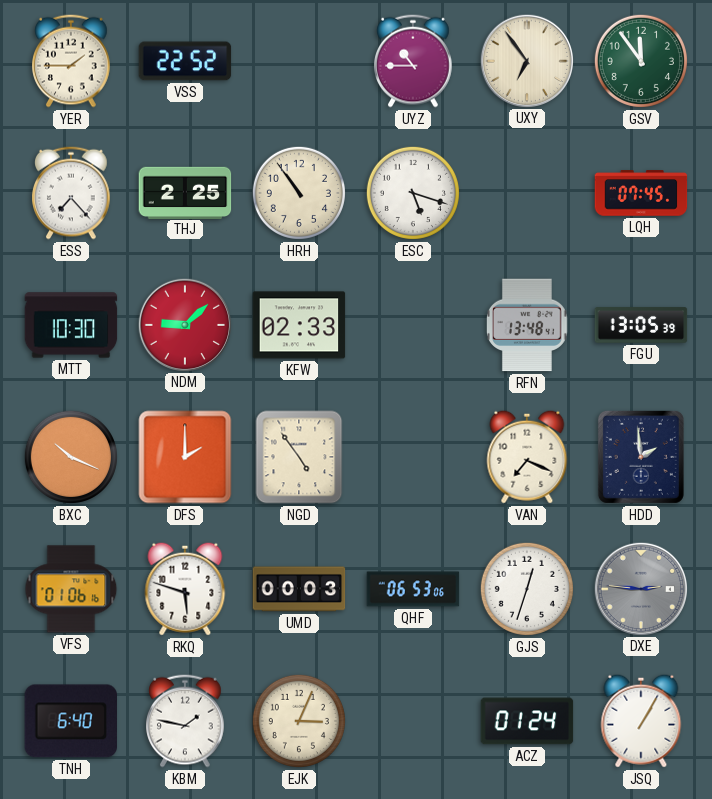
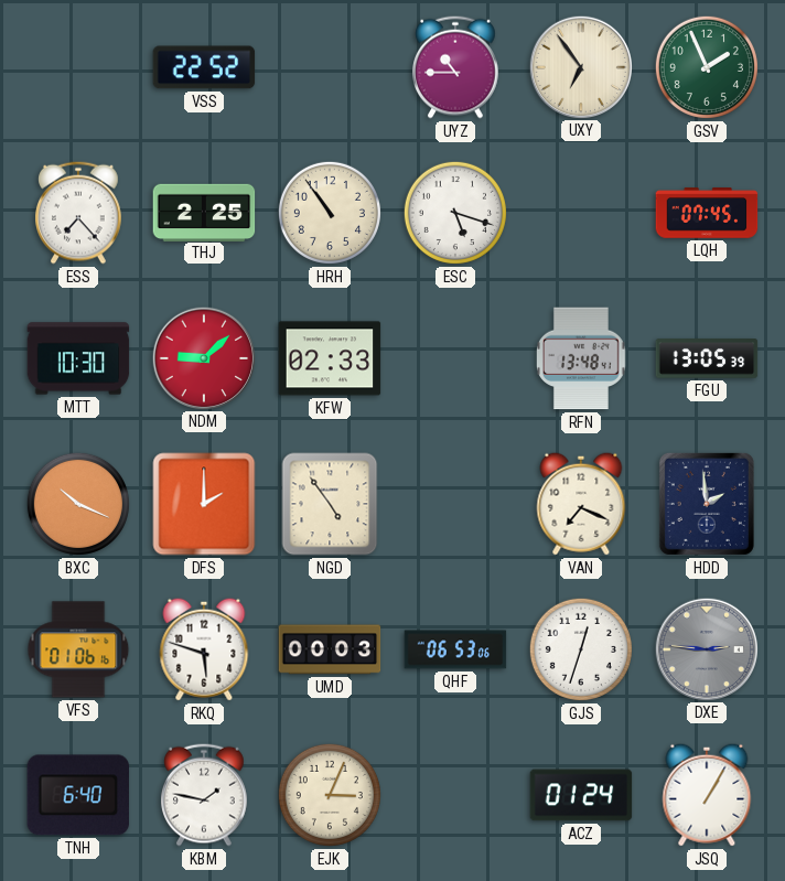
YER: 1:45 -> none
GSV: 11:54 -> 1:56
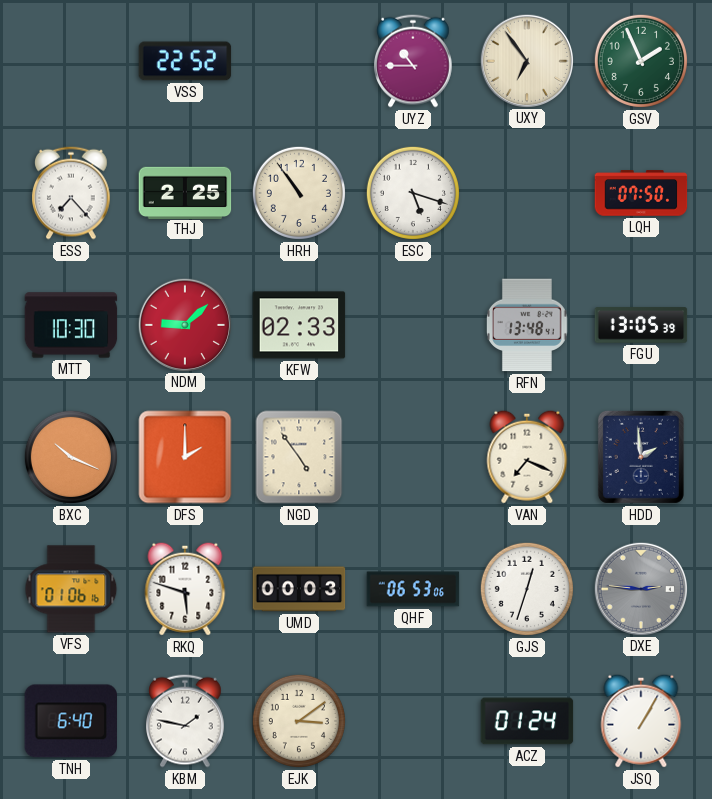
LQH: 07:45 -> 07:50
EJK: 3:04 -> 3:09
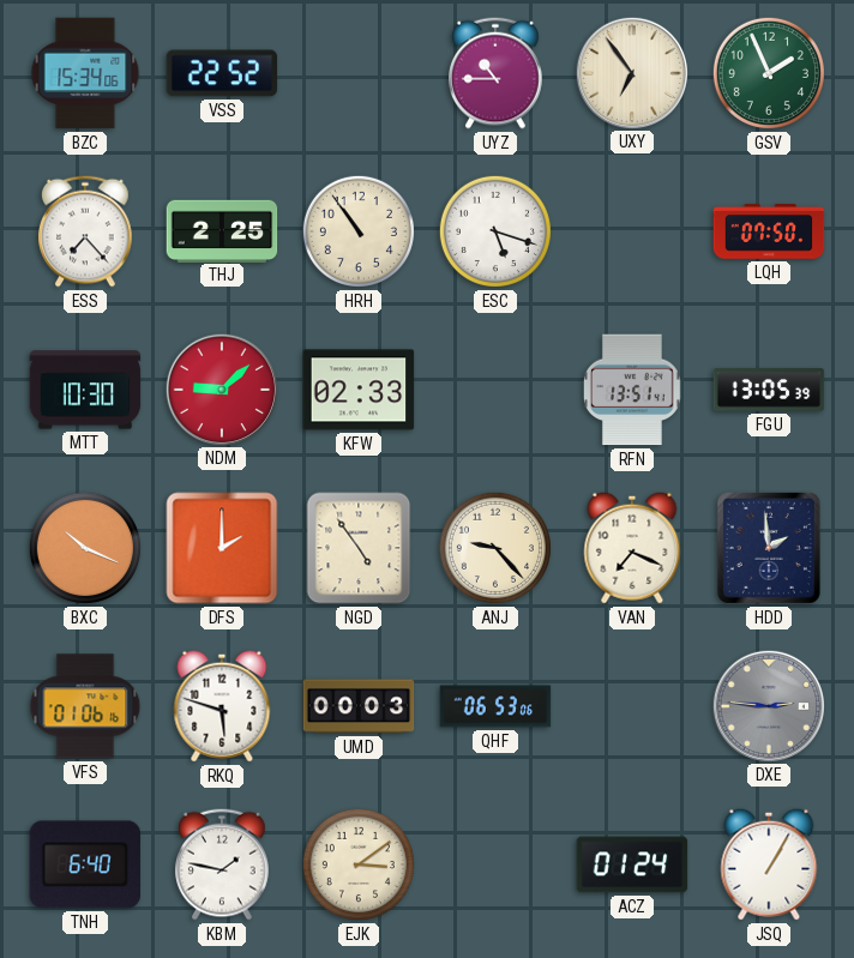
BZC: none -> 15:34
RFN: 13:48 -> 13:51
ANJ: none -> 9:23
GJS: 12:33 -> none
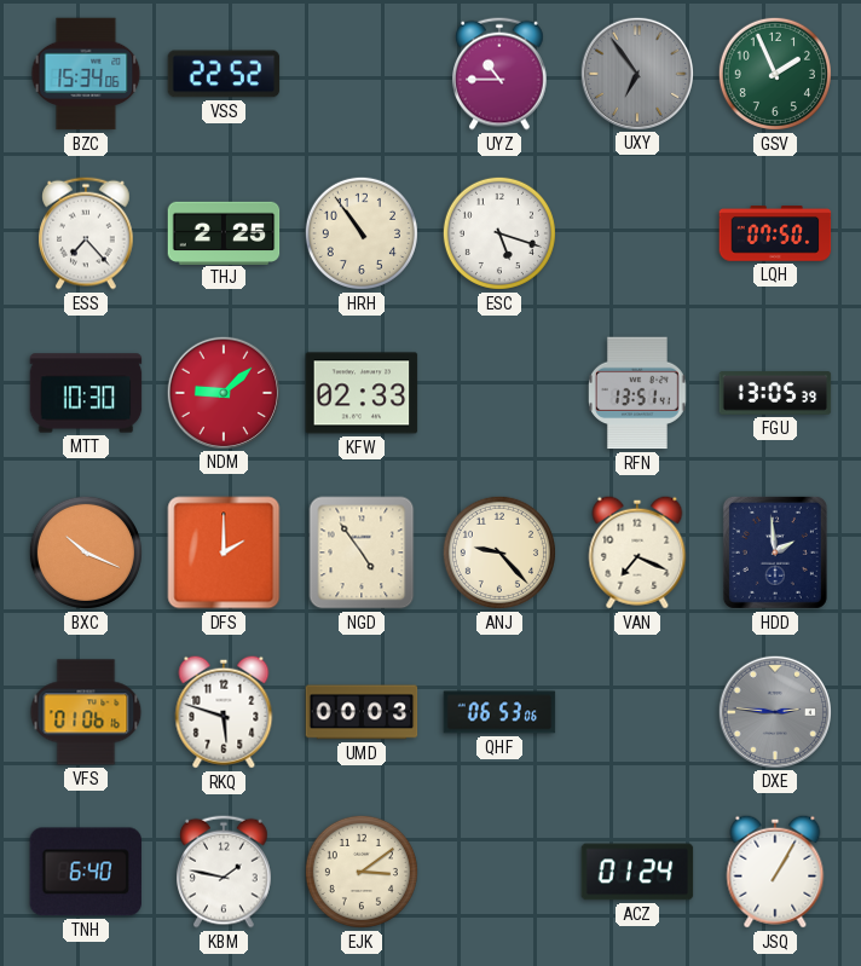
UXY dial: cream -> grey
